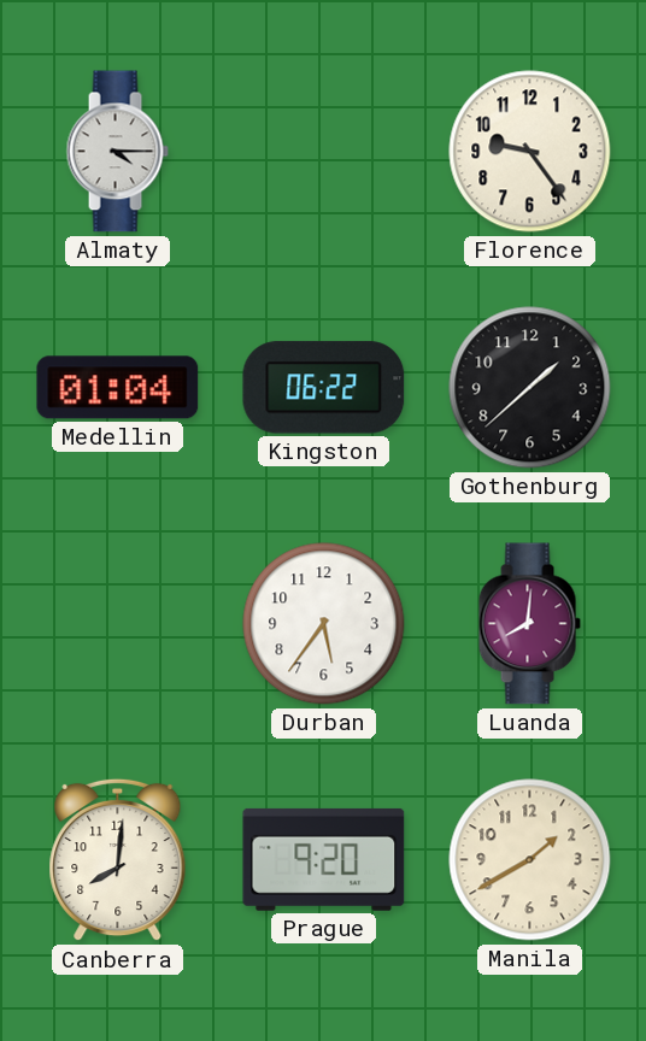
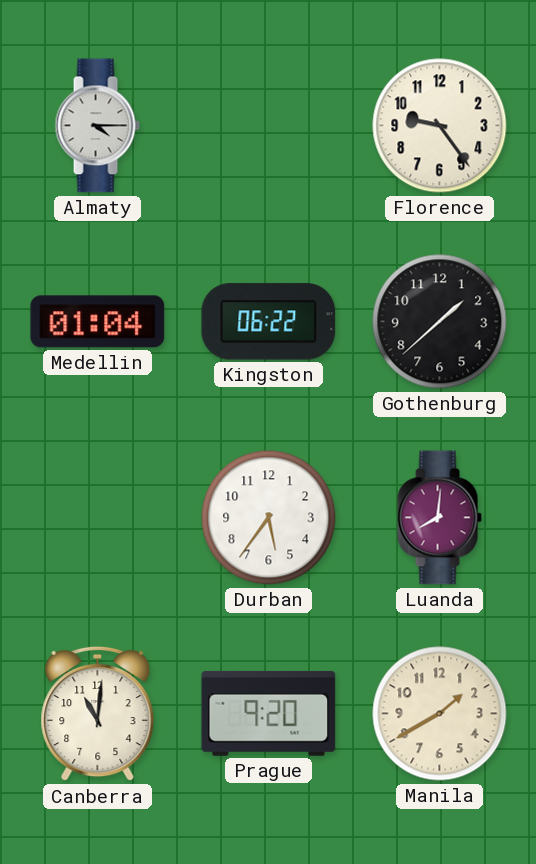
Canberra: 8:01 -> 11:01
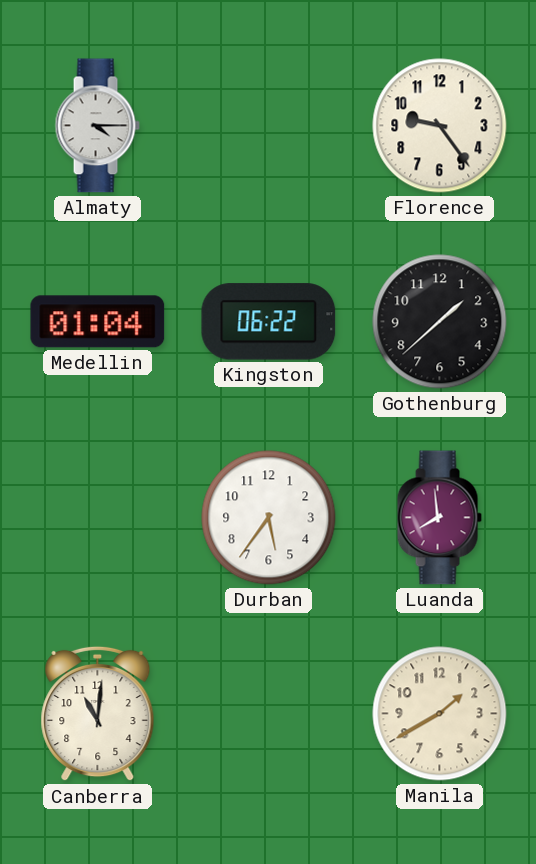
Luanda: 8:01 -> 7:59
Prague: 9:20 -> none
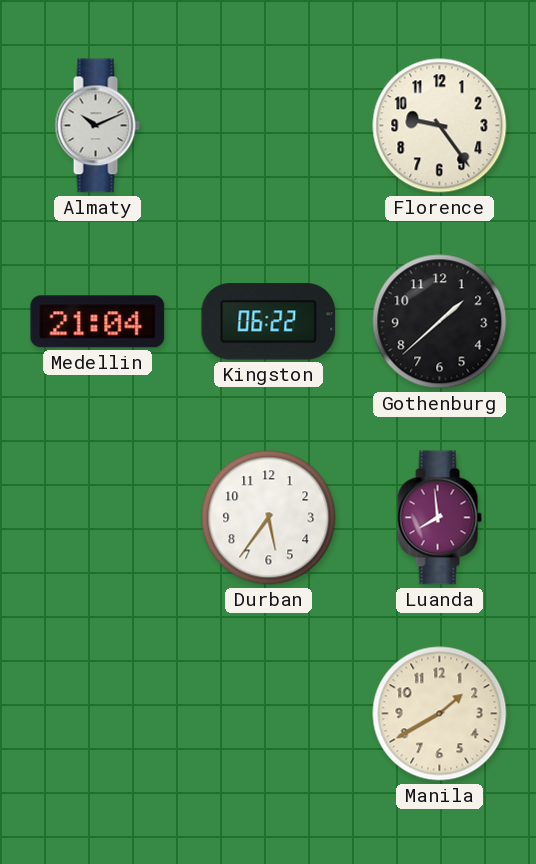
Almaty: 4:15 -> 10:11
Medellin: 01:04 -> 21:04
Canberra: 11:01 -> none
